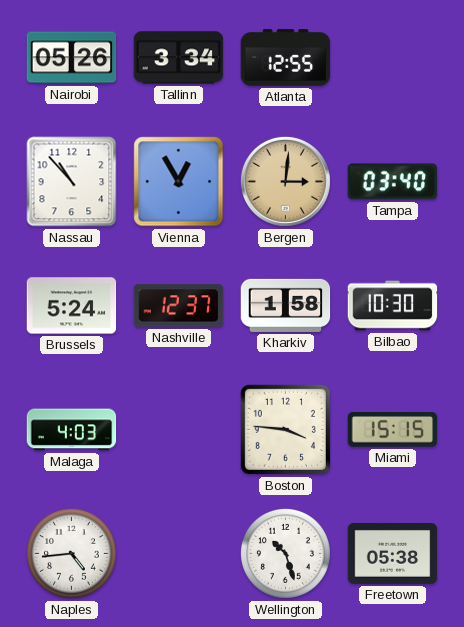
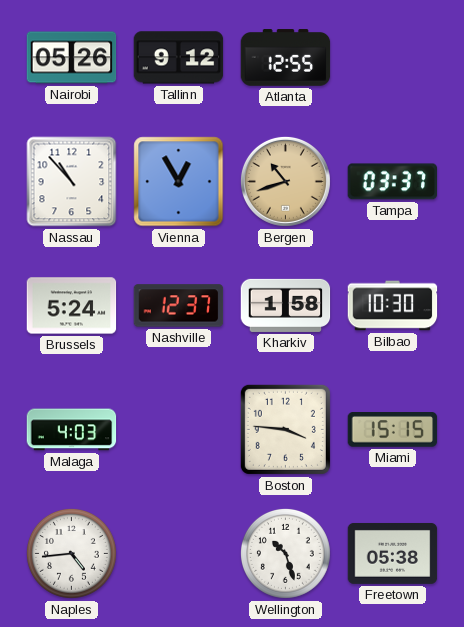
Tallinn: 3:34 -> 9:12
Bergen: 3:01 -> 10:42
Tampa: 03:40 -> 03:37
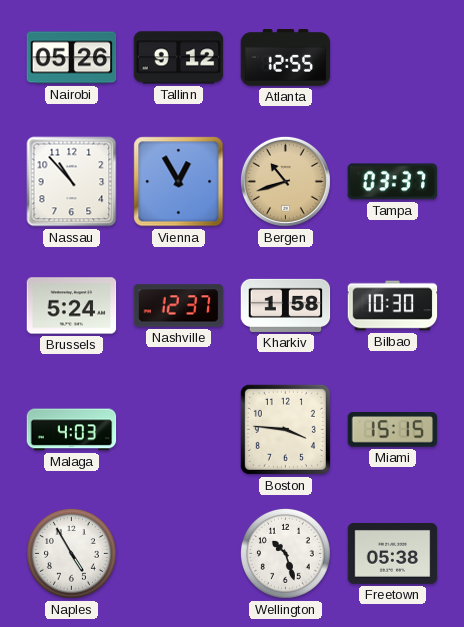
Naples: 4:44 -> 4:55
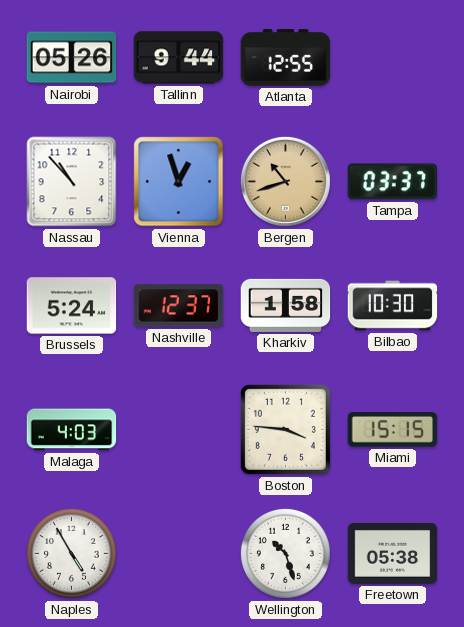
Tallinn: 9:12 -> 9:44
Vienna: 12:55 -> 12:57
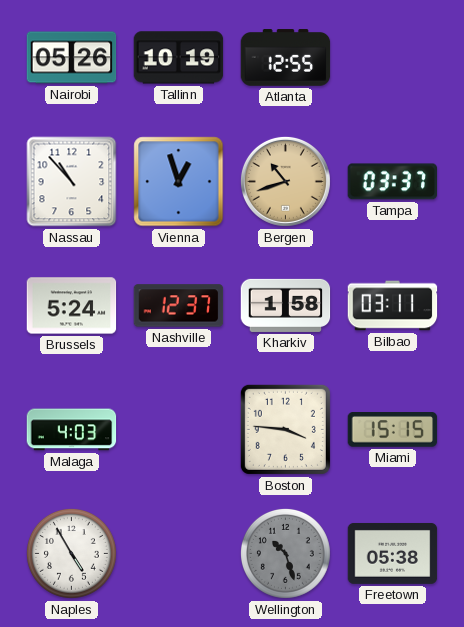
Tallinn: 9:44 -> 10:19
Bilbao: 10:30 -> 03:11
Wellington dial: white -> grey
